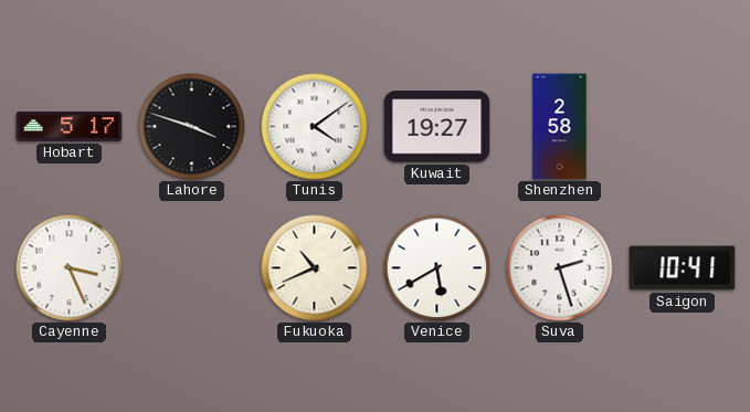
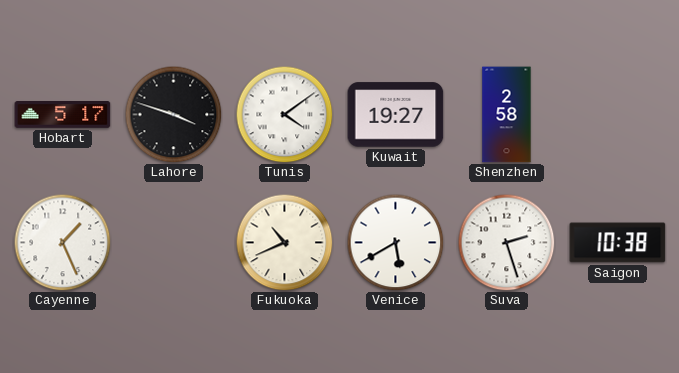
Cayenne: 3:26 -> 1:26
Saigon: 10:41 -> 10:38
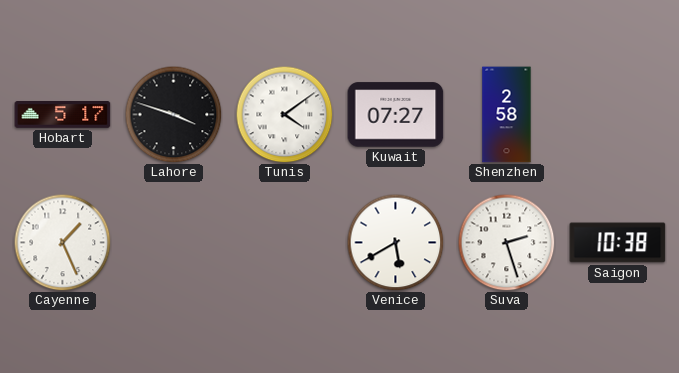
Kuwait: 19:27 -> 07:27
Fukuoka: 10:41 -> none
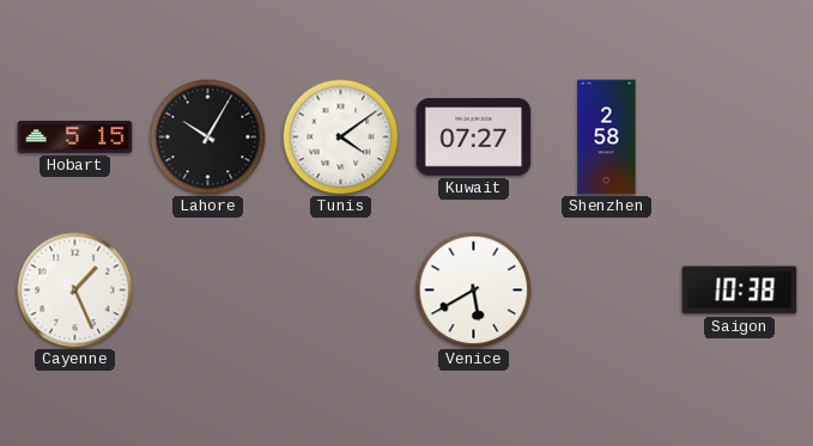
Hobart: 5:17 -> 5:15
Lahore: 3:48 -> 10:05
Suva: 2:27 -> none
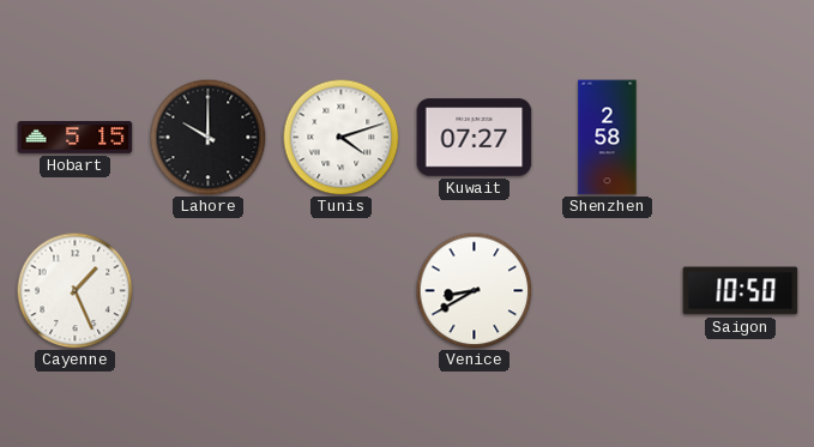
Lahore: 10:05 -> 10:00
Tunis: 4:09 -> 4:12
Venice: 5:40 -> 8:40
Saigon: 10:38 -> 10:50
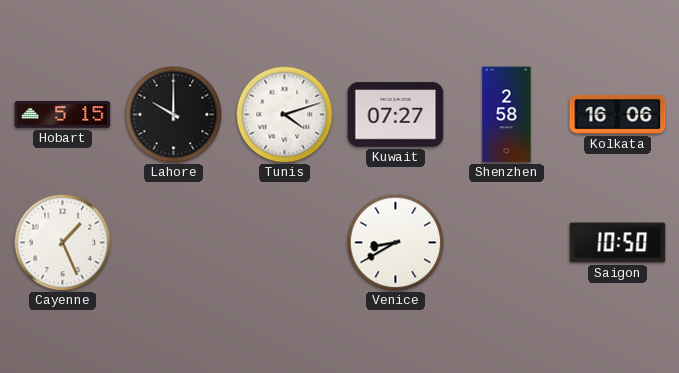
Kolkata: none -> 16:06
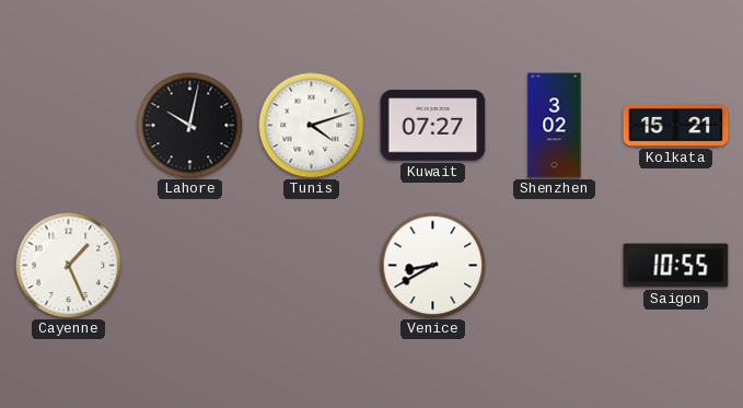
Hobart: 5:15 -> none
Lahore: 10:00 -> 10:02
Shenzhen: 2:58 -> 3:02
Kolkata: 16:06 -> 15:21
Saigon: 10:50 -> 10:55
